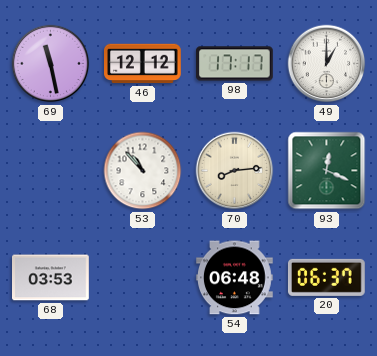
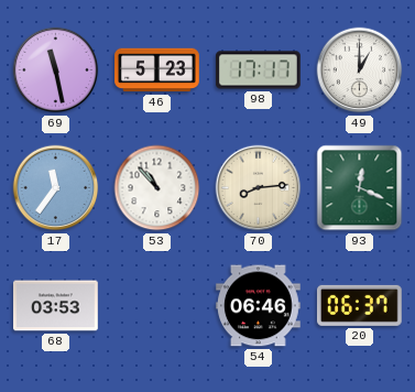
46: 12:12 -> 5:23
17: none -> 11:36
54: 06:48 -> 06:46
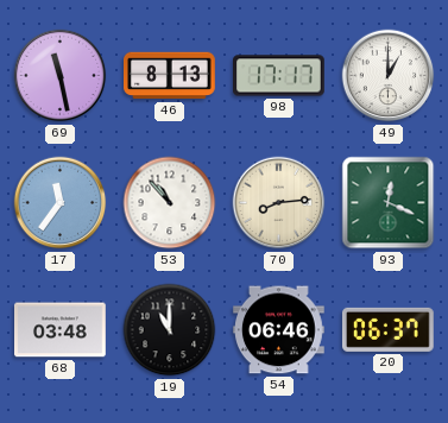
46: 5:23 -> 8:13
68: 03:53 -> 03:48
19: none -> 11:00
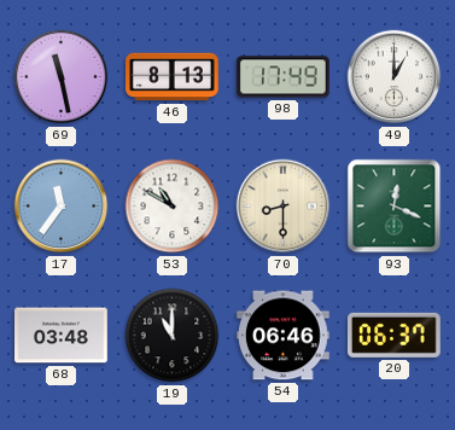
98: 17:17 -> 17:49
53: 10:53 -> 10:50
70: 8:14 -> 8:30
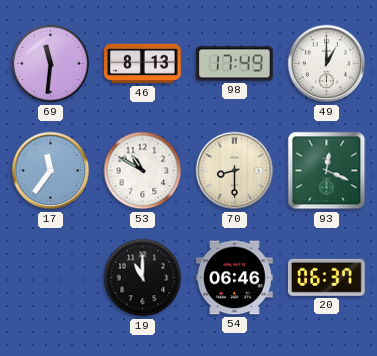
69: 11:28 -> 11:31
68: 03:48 -> none
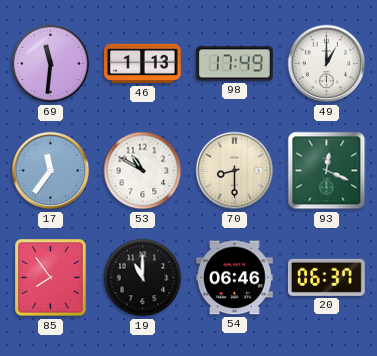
46: 8:13 -> 1:13
85: none -> 7:54
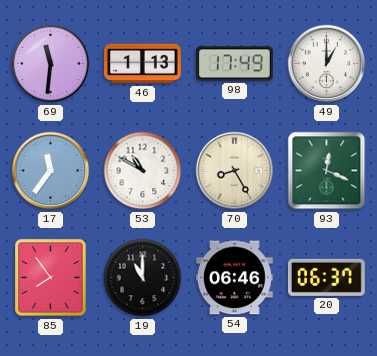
70: 8:30 -> 8:25
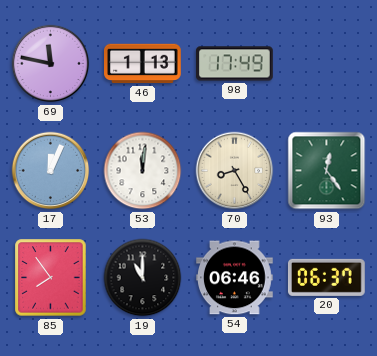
69: 11:31 -> 11:47
49: 1:00 -> none
17: 11:36 -> 12:04
53: 10:50 -> 12:01
93: 12:19 -> 12:24
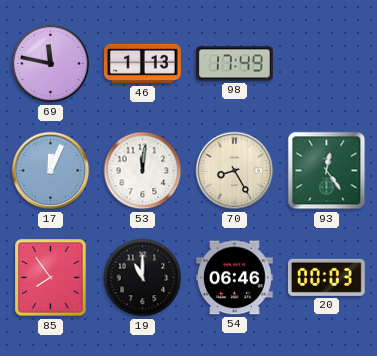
20: 06:37 -> 00:03
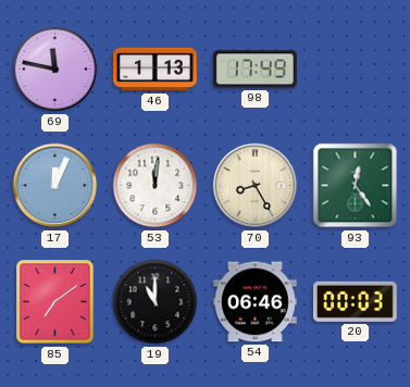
85: 7:54 -> 7:09
